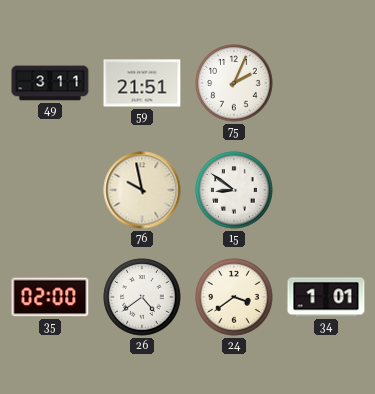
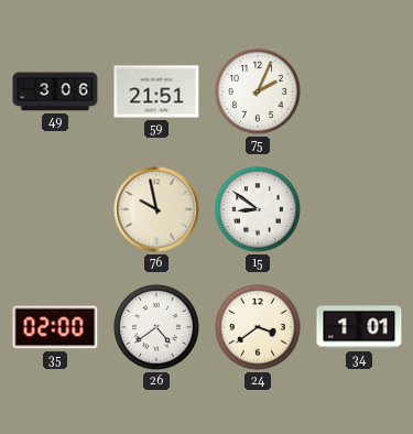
49: 3:11 -> 3:06
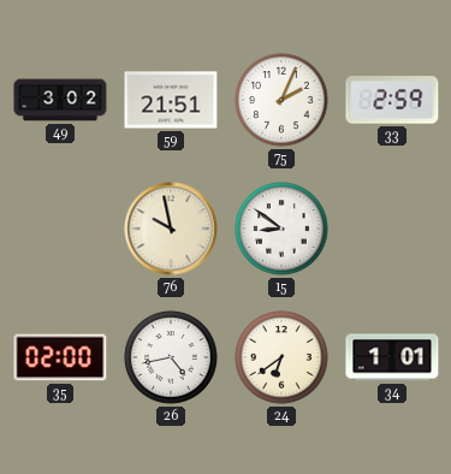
49: 3:06 -> 3:02
33: none -> 2:59
26: 4:39 -> 4:43
24: 3:39 -> 6:39
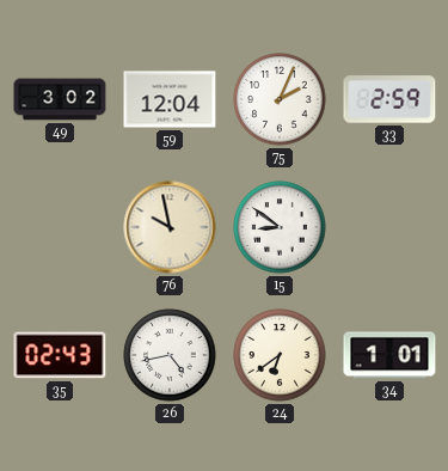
59: 21:51 -> 12:04
35: 02:00 -> 02:43
